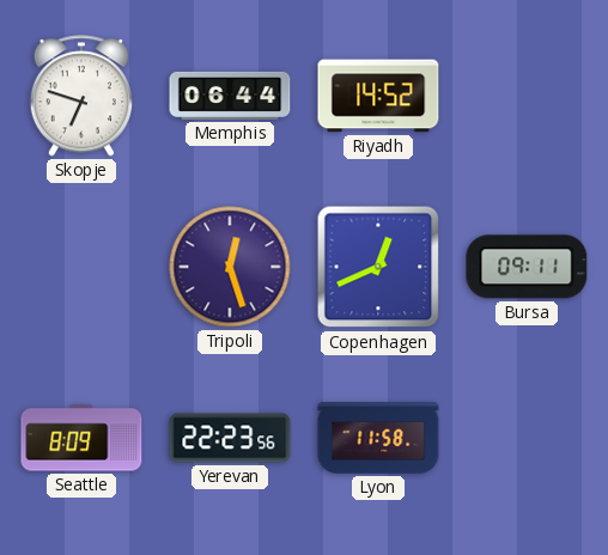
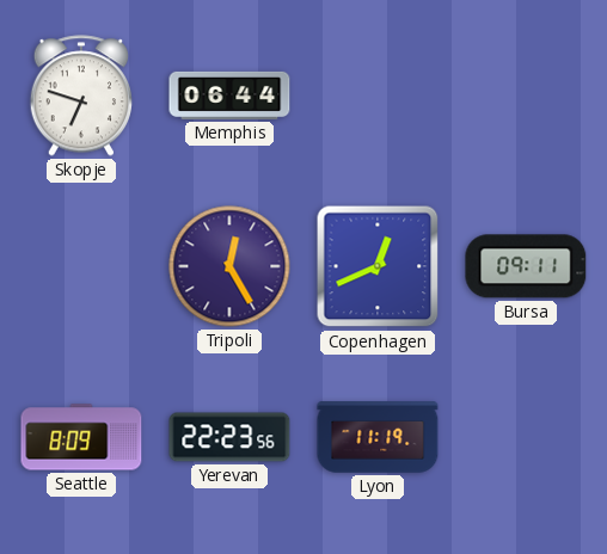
Riyadh: 14:52 -> none
Tripoli: 12:27 -> 12:25
Lyon: 11:58 -> 11:19
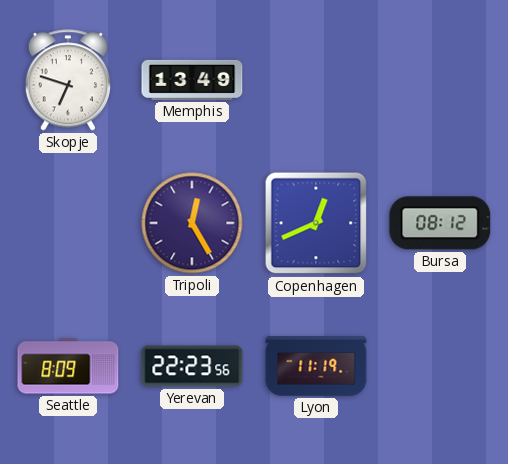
Memphis: 06:44 -> 13:49
Bursa: 09:11 -> 08:12
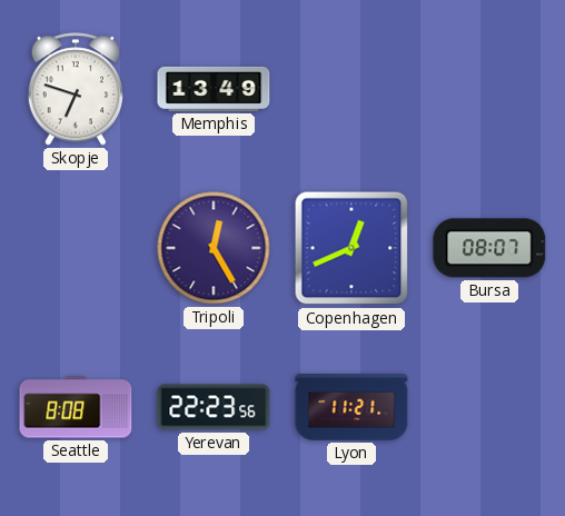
Bursa: 08:12 -> 08:07
Seattle: 8:09 -> 8:08
Lyon: 11:19 -> 11:21
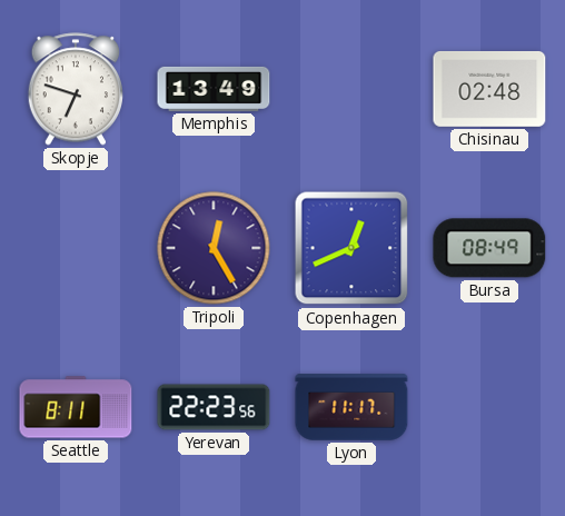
Chisinau: none -> 02:48
Bursa: 08:07 -> 08:49
Seattle: 8:08 -> 8:11
Lyon: 11:21 -> 11:17
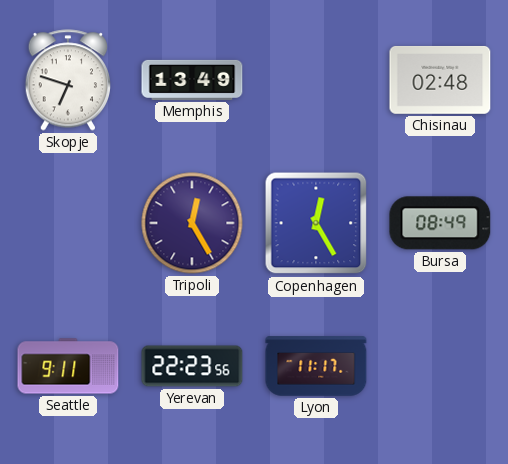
Copenhagen: 12:41 -> 12:25
Seattle: 8:11 -> 9:11
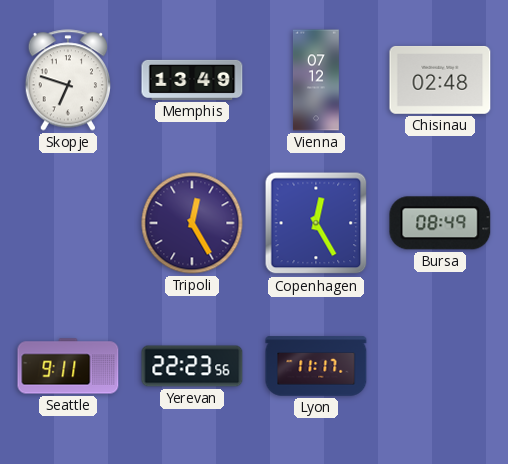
Vienna: none -> 07:12
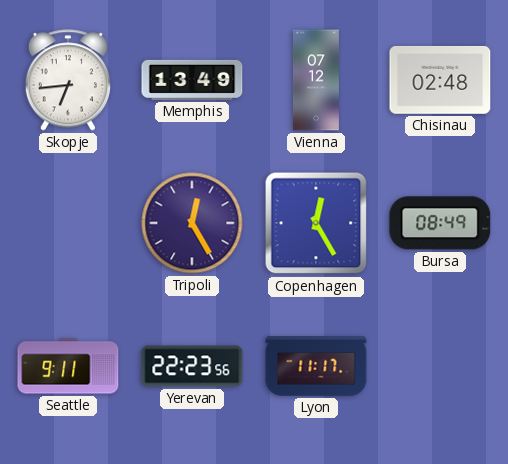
Skopje: 6:48 -> 6:44
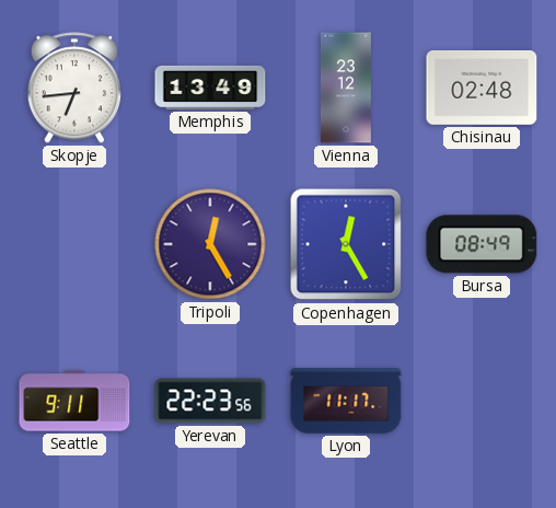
Vienna: 07:12 -> 23:12
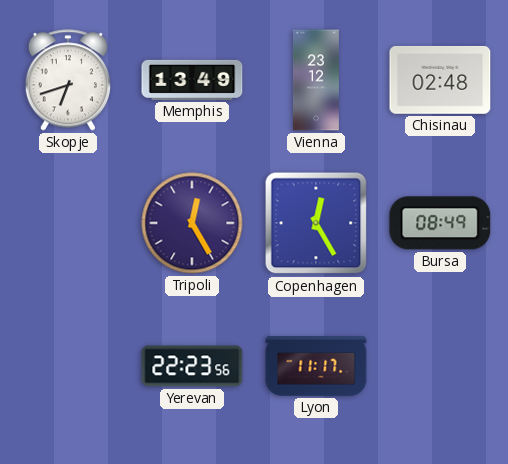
Skopje: 6:44 -> 6:42
Seattle: 9:11 -> none
